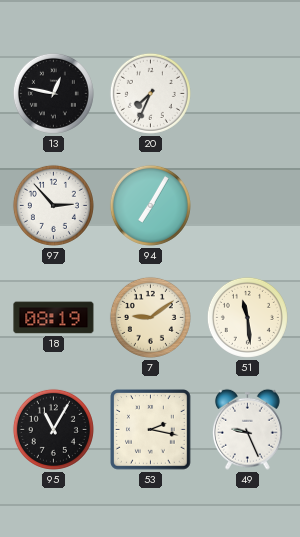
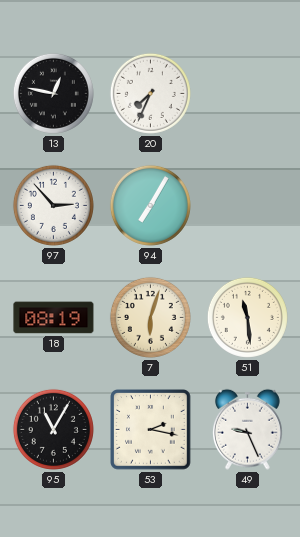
7: 9:09 -> 6:03
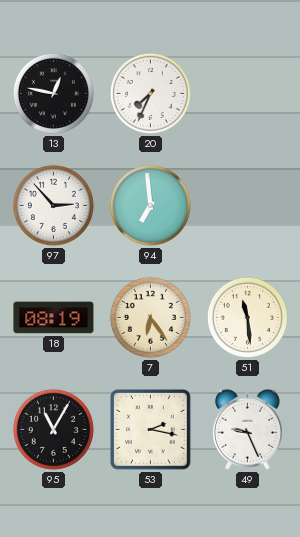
94: 7:05 -> 6:59
7: 6:03 -> 6:24
